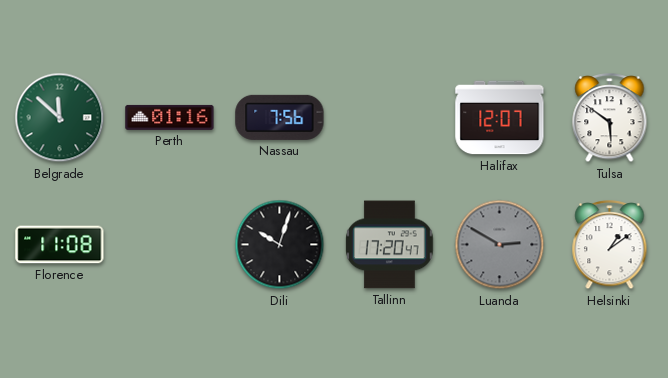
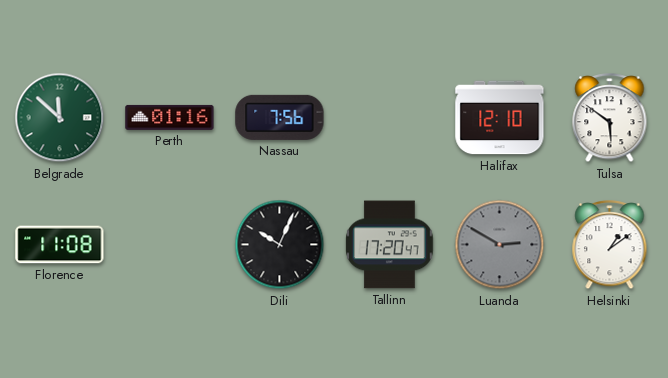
Halifax: 12:07 -> 12:10
Dili: 10:03 -> 10:04
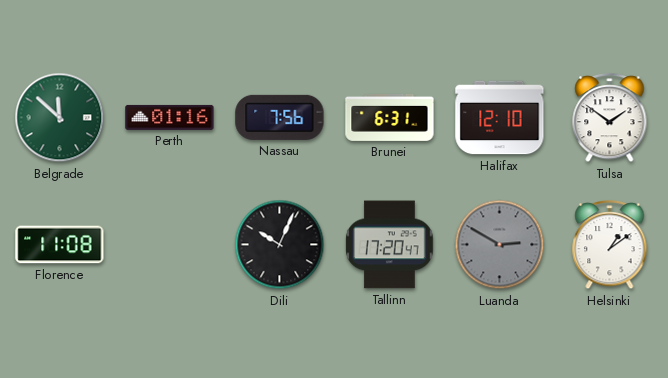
Brunei: none -> 6:31
Tulsa: 5:51 -> 1:51
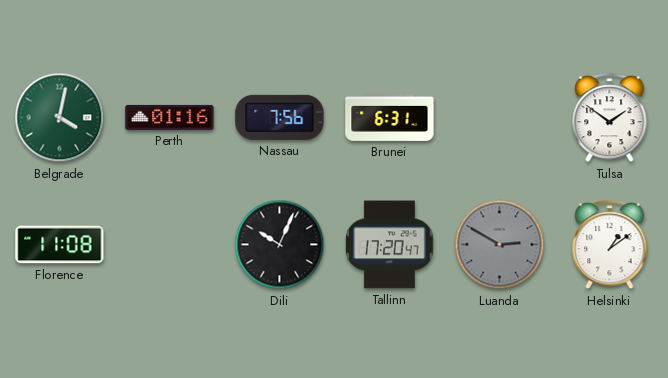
Belgrade: 11:52 -> 4:02
Halifax: 12:10 -> none
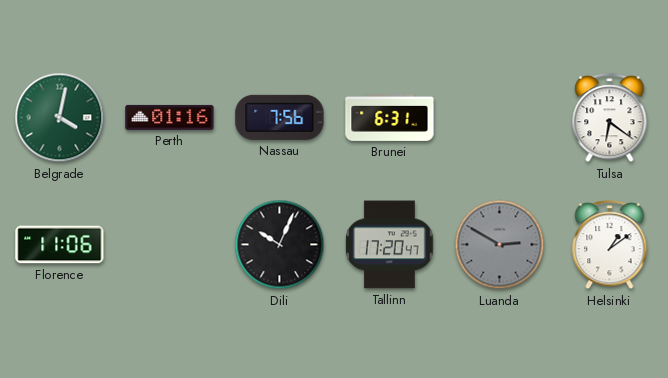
Tulsa: 1:51 -> 6:21
Florence: 11:08 -> 11:06
